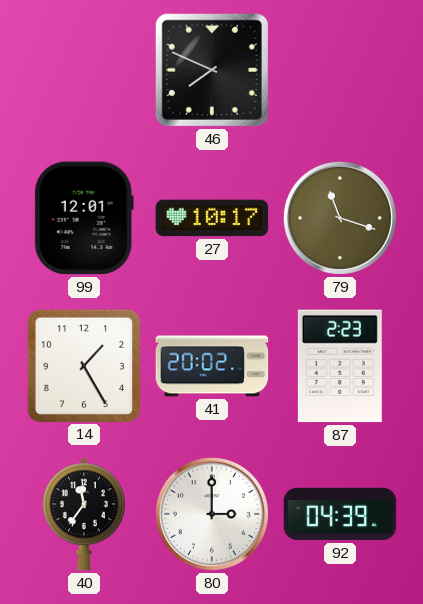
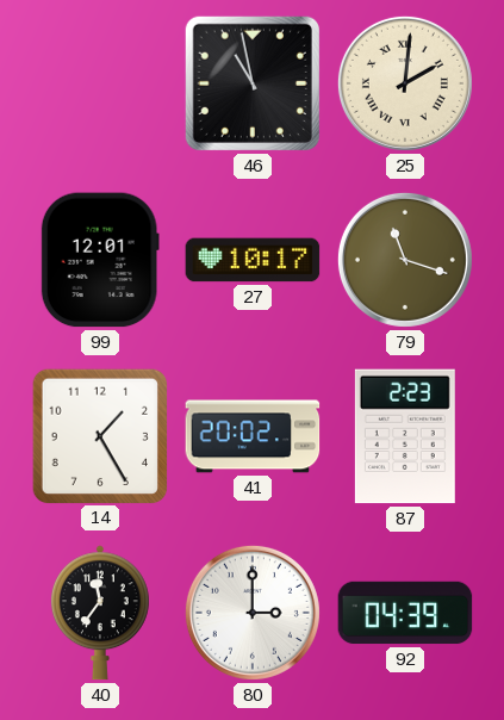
46: 7:49 -> 10:58
25: none -> 2:01
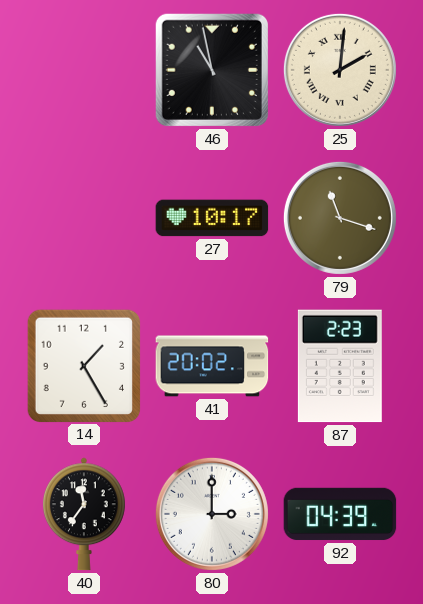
99: 12:01 -> none
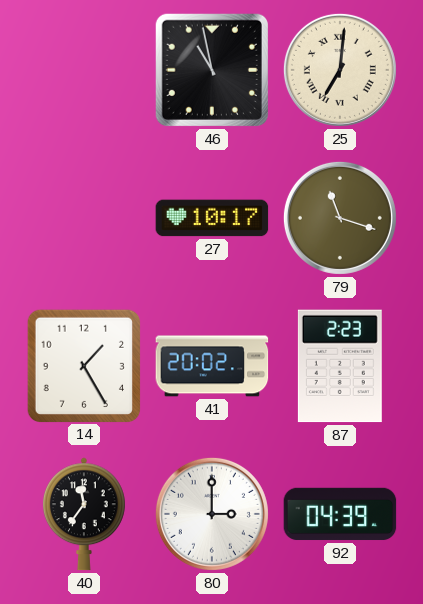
25: 2:01 -> 7:01
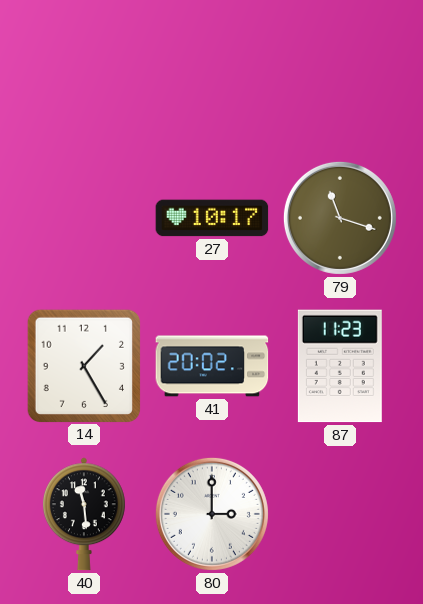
46: 10:58 -> none
25: 7:01 -> none
87: 2:23 -> 11:23
40: 11:36 -> 11:29
92: 04:39 -> none
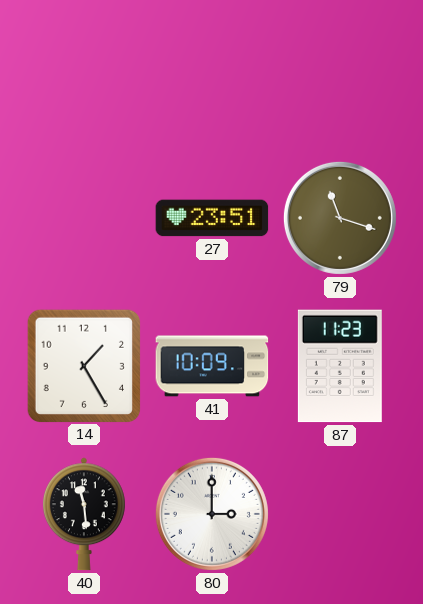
27: 10:17 -> 23:51
41: 20:02 -> 10:09
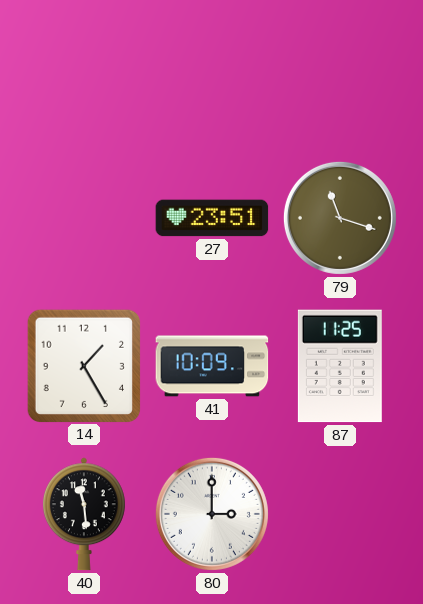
87: 11:23 -> 11:25
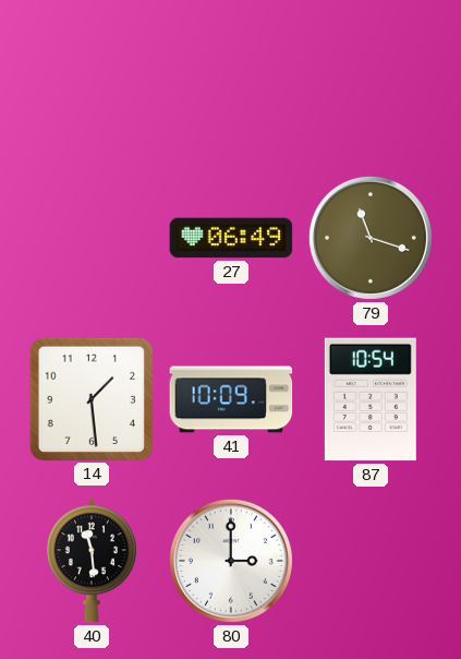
27: 23:51 -> 06:49
14: 1:25 -> 1:29
87: 11:25 -> 10:54
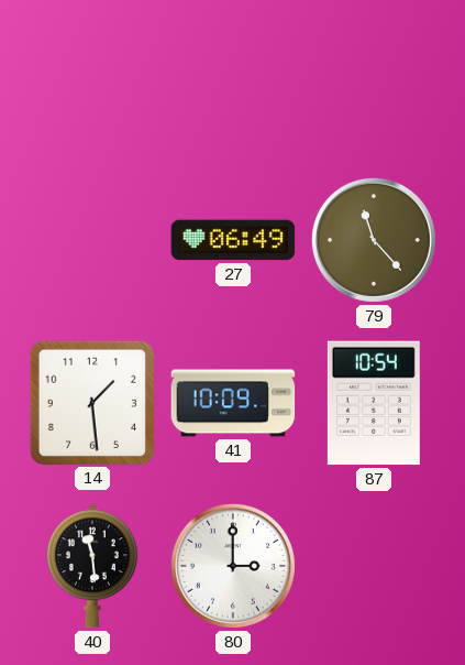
79: 11:18 -> 11:23
